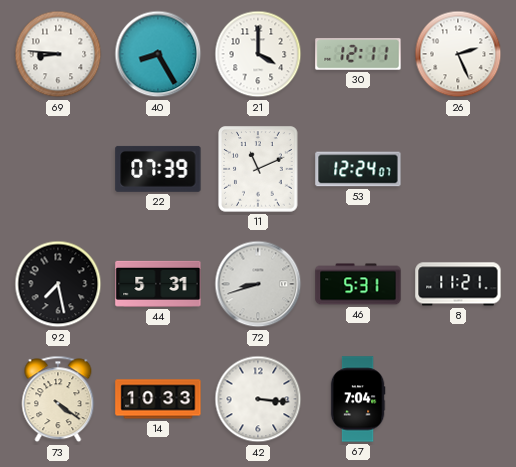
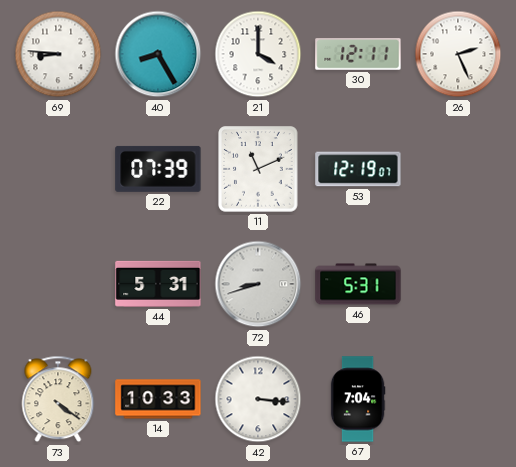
53: 12:24 -> 12:19
92: 7:28 -> none
8: 11:21 -> none
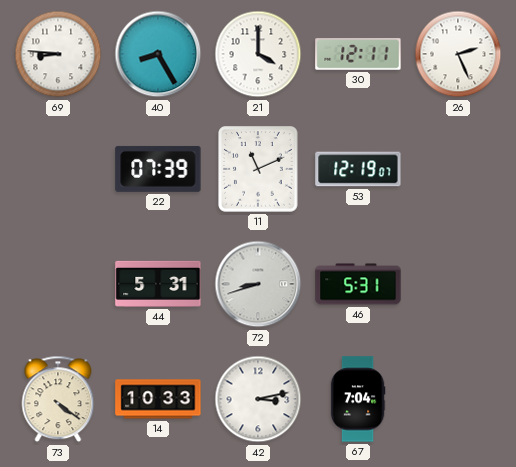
42: 3:16 -> 3:13
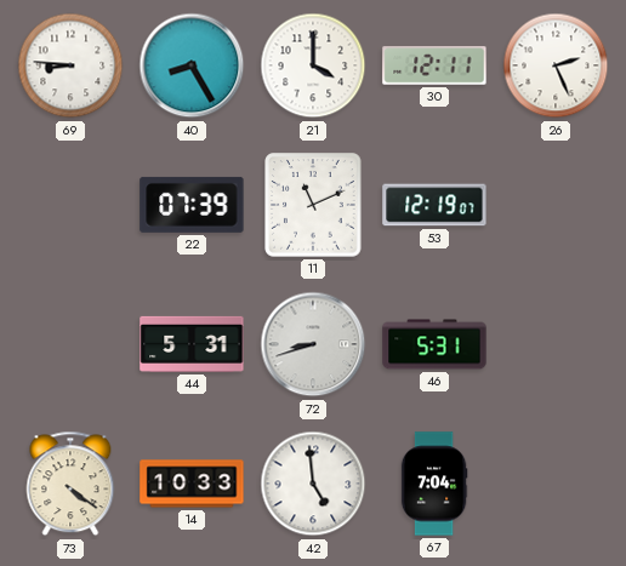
42: 3:13 -> 4:59
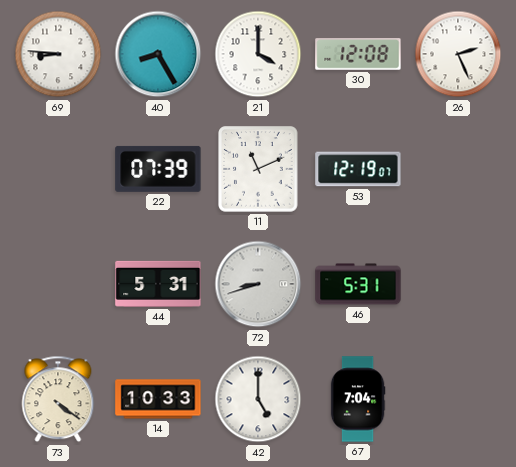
30: 12:11 -> 12:08
42: 4:59 -> 5:00
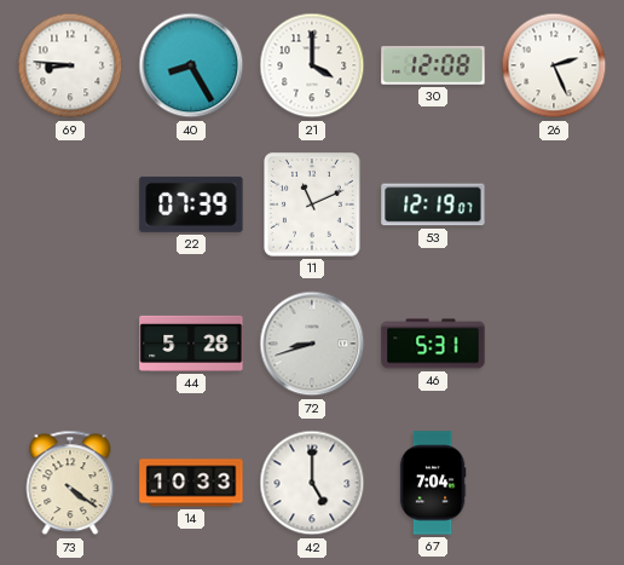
44: 5:31 -> 5:28
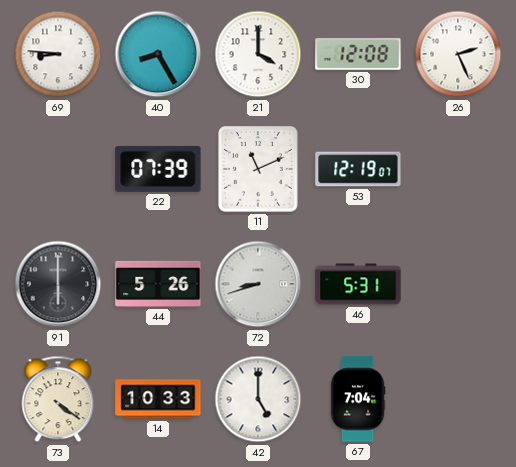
91: none -> 6:00
44: 5:28 -> 5:26
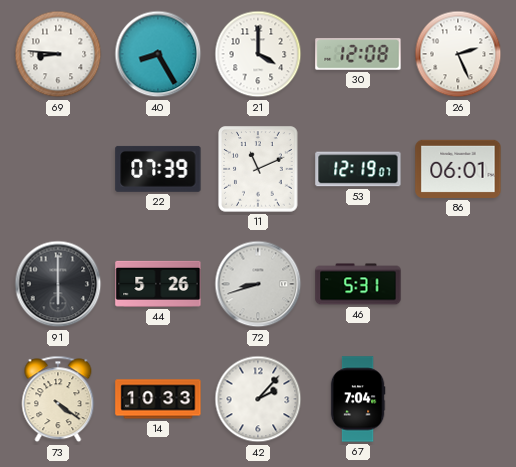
86: none -> 06:01
42: 5:00 -> 2:07
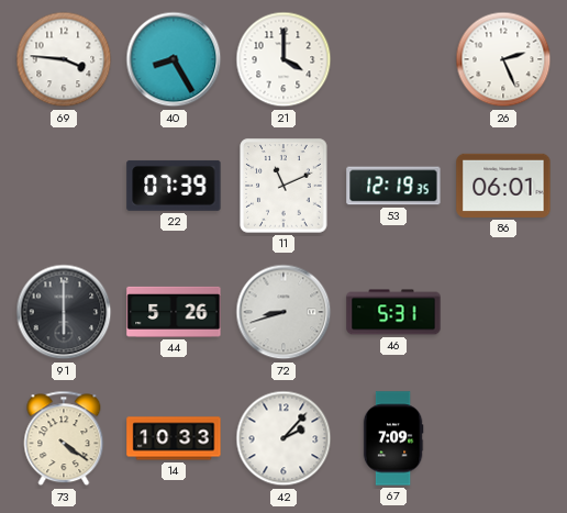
69: 8:46 -> 3:46
30: 12:08 -> none
53: 12:19:07 -> 12:19:35
67: 7:04 -> 7:09
